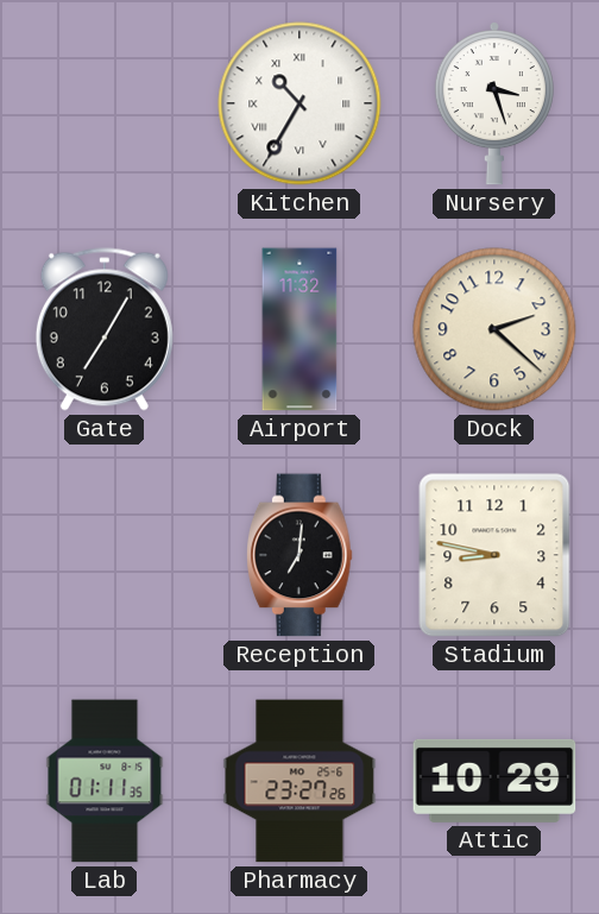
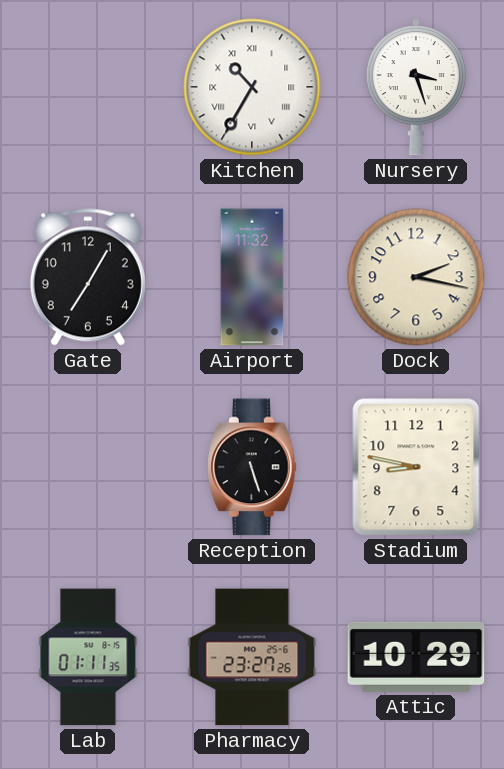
Dock: 2:22 -> 2:17
Reception: 7:01 -> 5:27
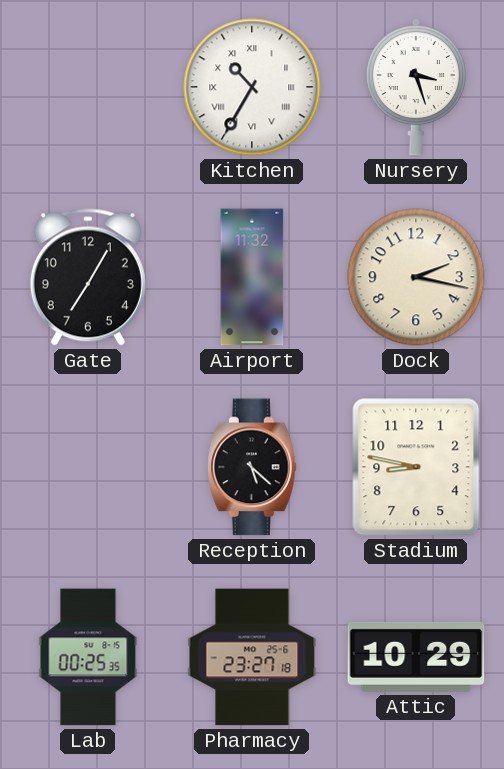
Reception: 5:27 -> 5:22
Lab: 01:11 -> 00:25
Pharmacy: 23:27:26 -> 23:27:18
